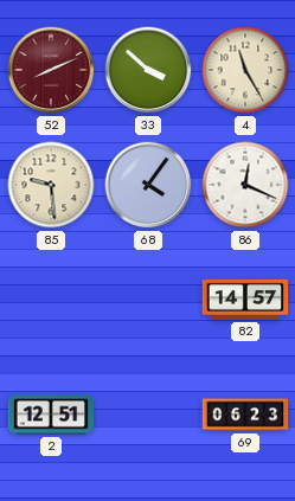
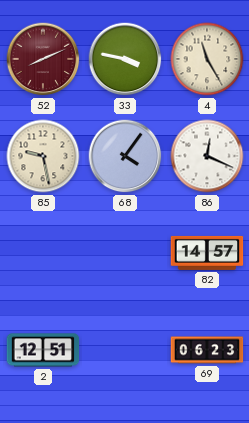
33: 3:52 -> 3:47
85: 9:29 -> 9:28
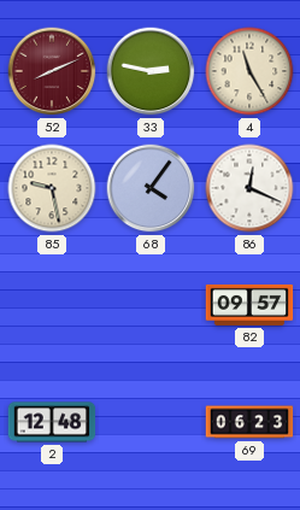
33: 3:47 -> 2:47
82: 14:57 -> 09:57
2: 12:51 -> 12:48
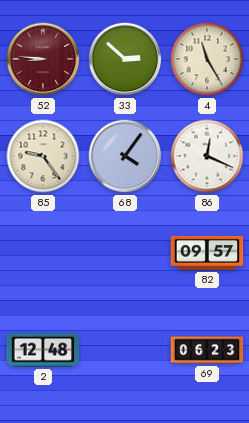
52: 8:11 -> 8:46
33: 2:47 -> 2:52
85: 9:28 -> 9:24
